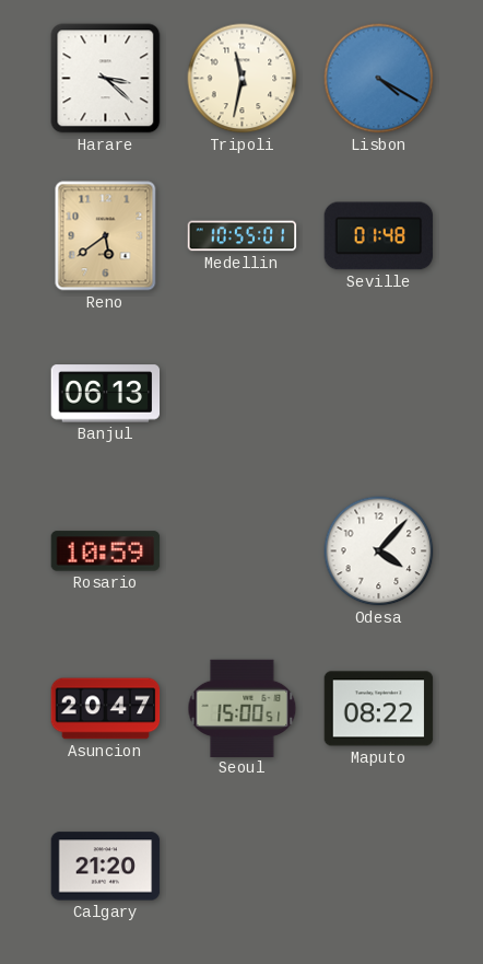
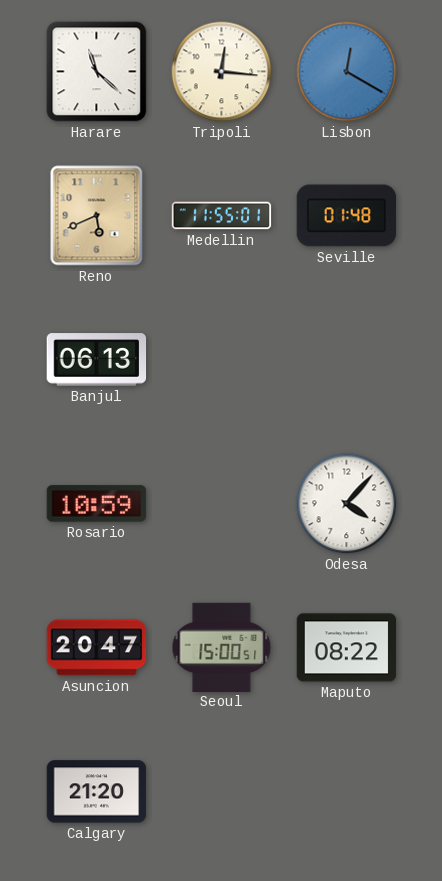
Harare: 3:22 -> 11:22
Tripoli: 11:32 -> 12:16
Lisbon: 4:20 -> 12:20
Reno: 5:39 -> 5:41
Medellin: 10:55 -> 11:55
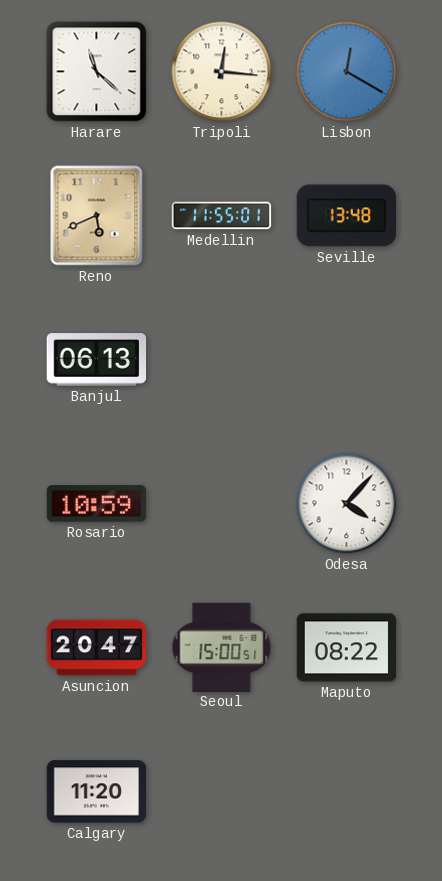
Seville: 01:48 -> 13:48
Calgary: 21:20 -> 11:20
